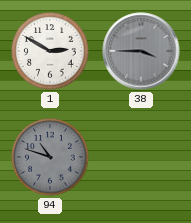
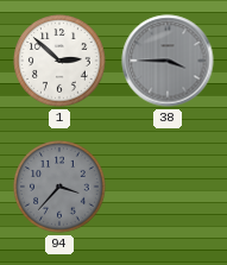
1: 2:50 -> 2:52
94: 10:48 -> 3:37
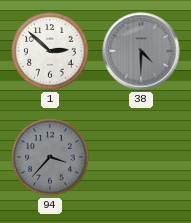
38: 3:45 -> 4:30
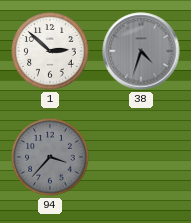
38: 4:30 -> 4:33
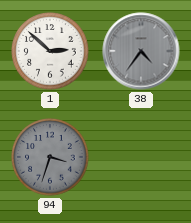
38: 4:33 -> 4:36
94: 3:37 -> 3:33
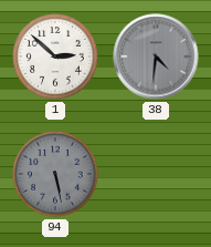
38: 4:36 -> 4:31
94: 3:33 -> 5:28
